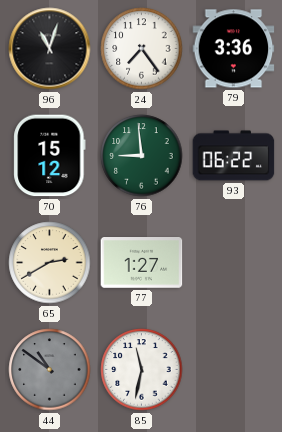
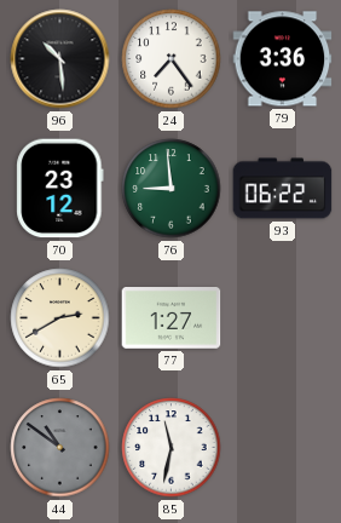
96: 11:03 -> 10:29
70: 15:12 -> 23:12
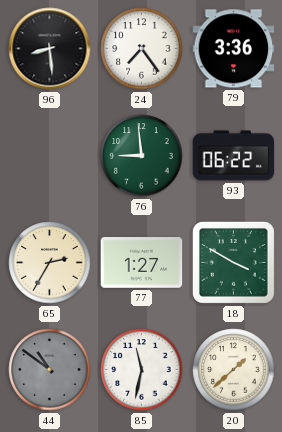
96: 10:29 -> 8:29
70: 23:12 -> none
65: 2:40 -> 2:35
18: none -> 3:50
20: none -> 1:38
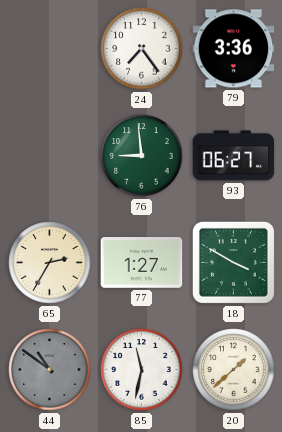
96: 8:29 -> none
93: 06:22 -> 06:27
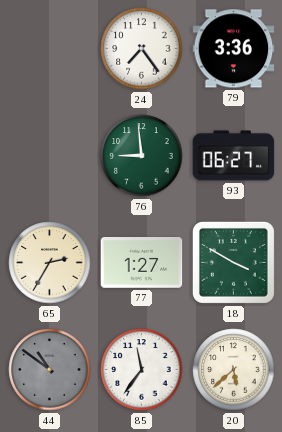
85: 11:32 -> 11:36
20: 1:38 -> 5:38
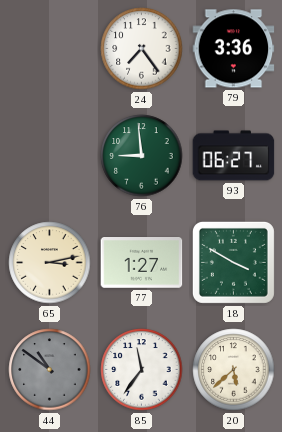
65: 2:35 -> 3:13
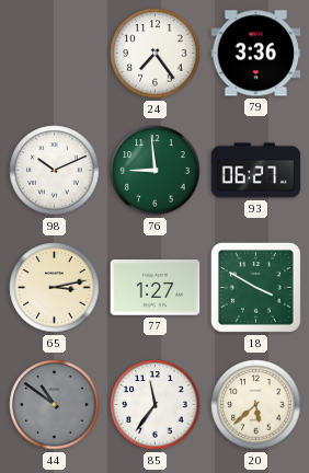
98: none -> 10:11
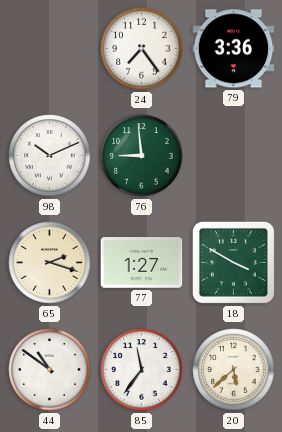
93: 06:27 -> none
65: 3:13 -> 2:18
44 dial: grey -> white
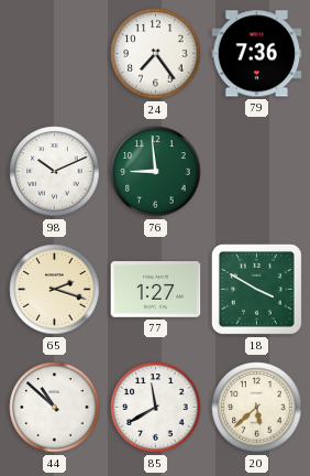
79: 3:36 -> 7:36
44: 10:51 -> 10:52
85: 11:36 -> 11:40
